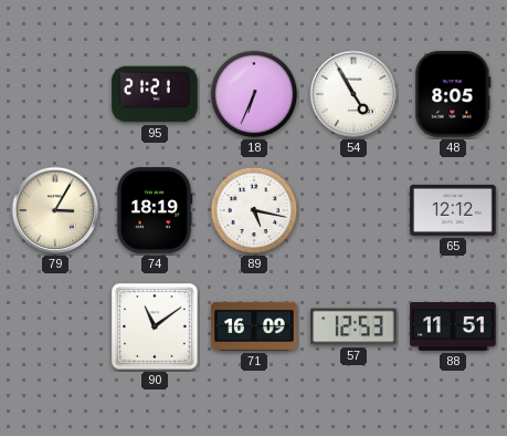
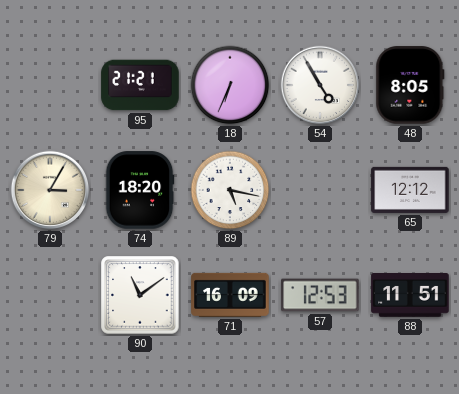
74: 18:19 -> 18:20
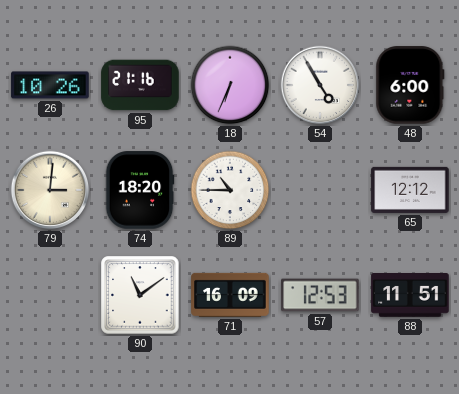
26: none -> 10:26
95: 21:21 -> 21:16
48: 8:05 -> 6:00
79: 3:05 -> 3:01
89: 5:17 -> 10:45
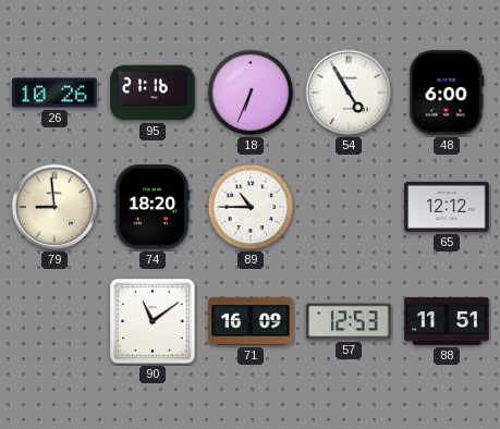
79: 3:01 -> 8:59
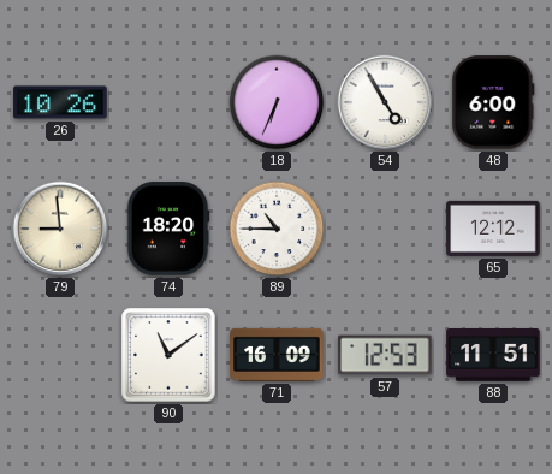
95: 21:16 -> none
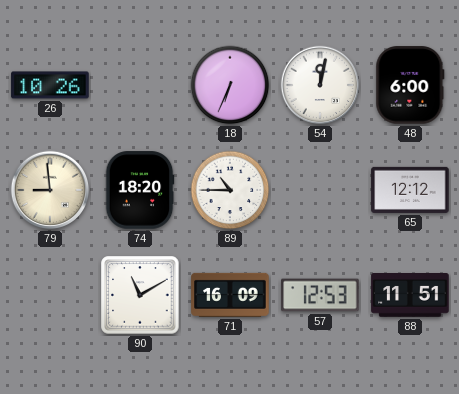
54: 4:55 -> 12:02
90: 11:09 -> 11:10
